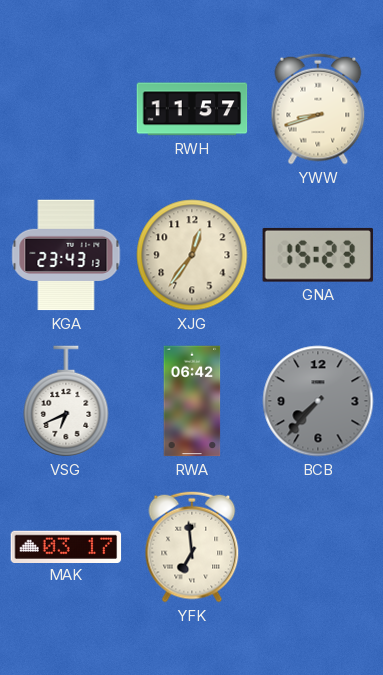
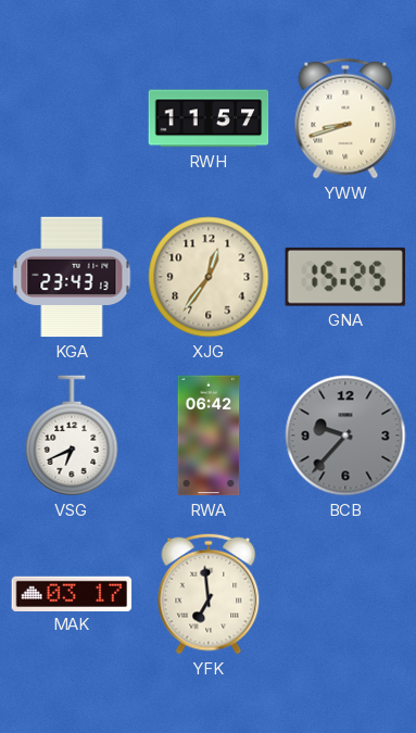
GNA: 15:23 -> 15:25
BCB: 7:37 -> 9:37
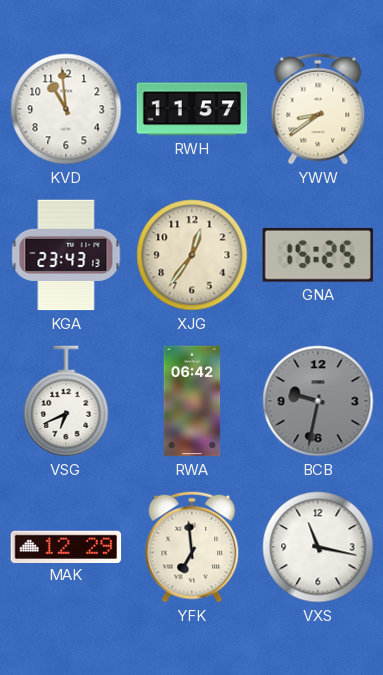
KVD: none -> 10:59
YWW: 8:42 -> 8:39
BCB: 9:37 -> 9:32
MAK: 03:17 -> 12:29
VXS: none -> 11:17
